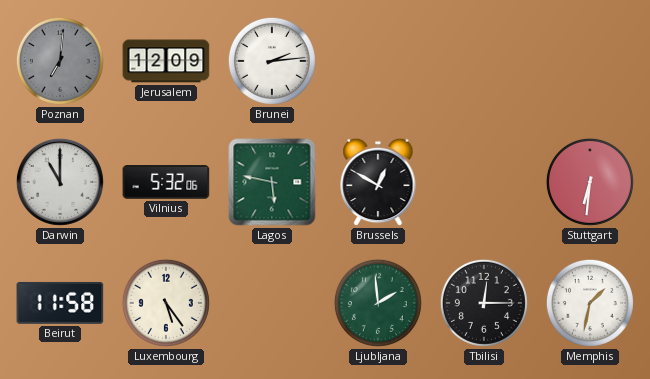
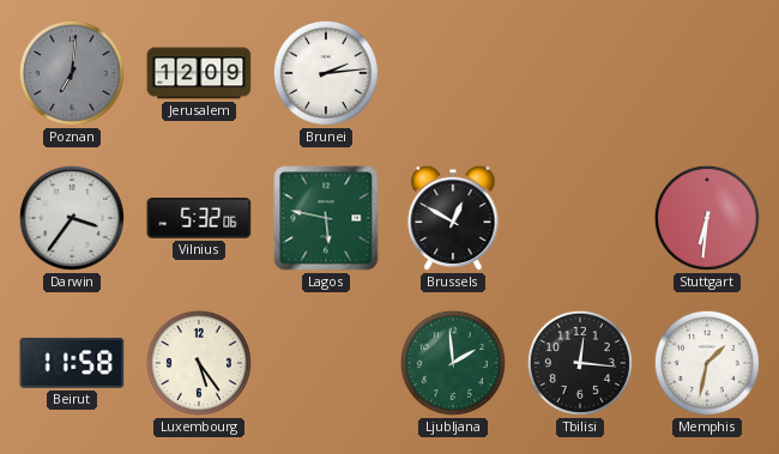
Darwin: 11:00 -> 3:36
Tbilisi: 12:15 -> 12:16
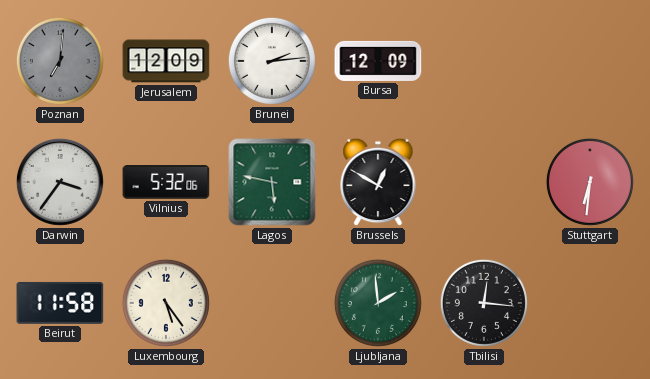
Bursa: none -> 12:09
Memphis: 1:32 -> none
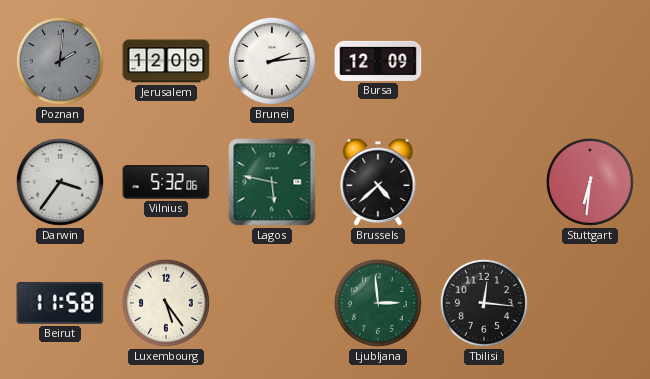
Poznan: 7:01 -> 2:01
Brussels: 12:50 -> 4:38
Ljubljana: 1:59 -> 2:59
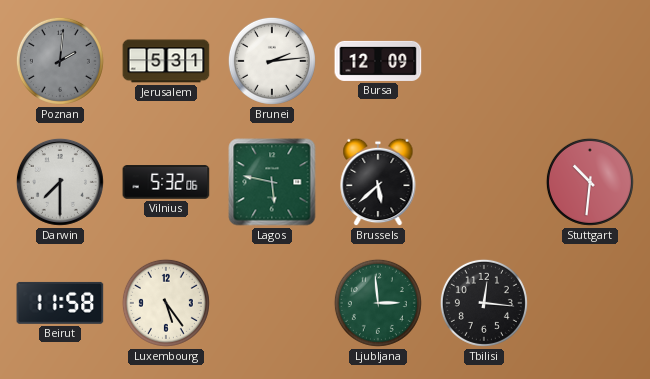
Jerusalem: 12:09 -> 5:31
Darwin: 3:36 -> 7:30
Brussels: 4:38 -> 5:38
Stuttgart: 6:31 -> 10:31
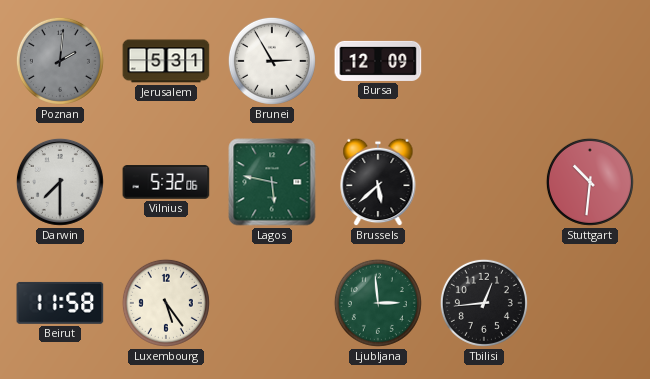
Brunei: 2:14 -> 2:55
Tbilisi: 12:16 -> 12:44
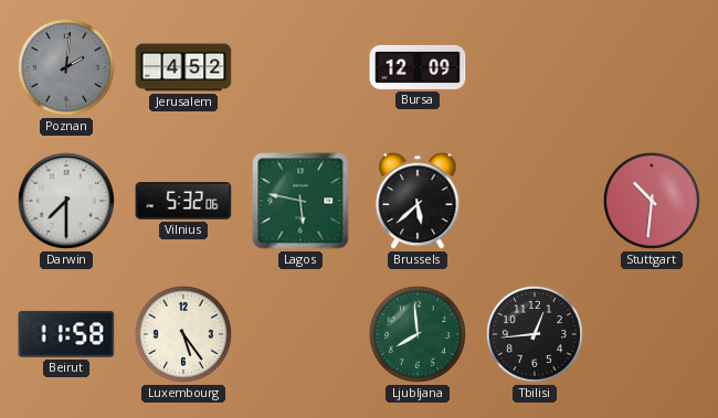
Jerusalem: 5:31 -> 4:52
Brunei: 2:55 -> none
Ljubljana: 2:59 -> 7:59
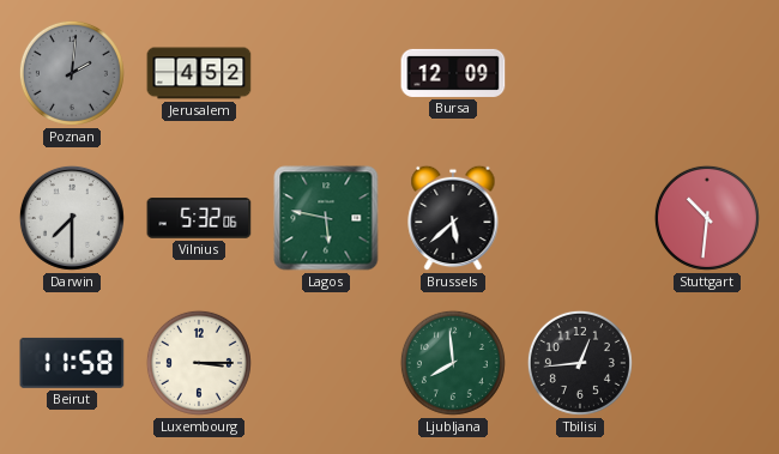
Luxembourg: 5:24 -> 3:15
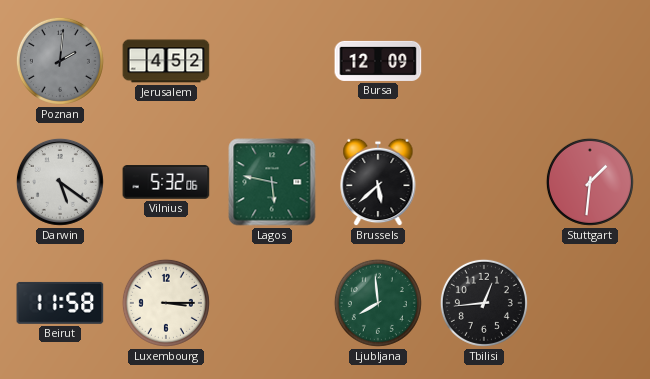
Darwin: 7:30 -> 5:21
Stuttgart: 10:31 -> 1:31
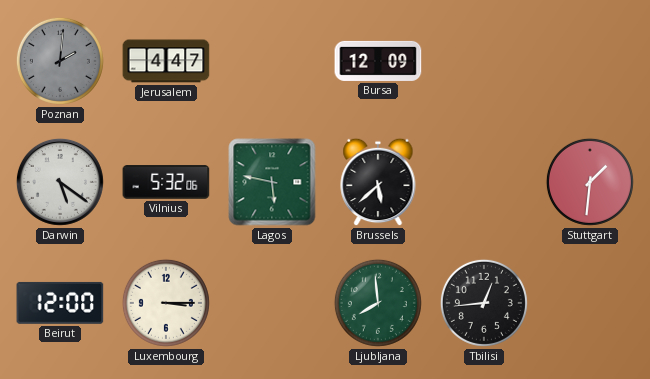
Jerusalem: 4:52 -> 4:47
Beirut: 11:58 -> 12:00
